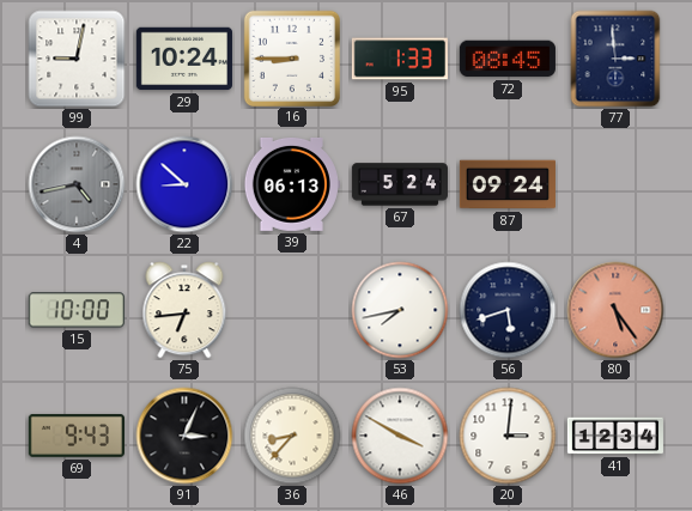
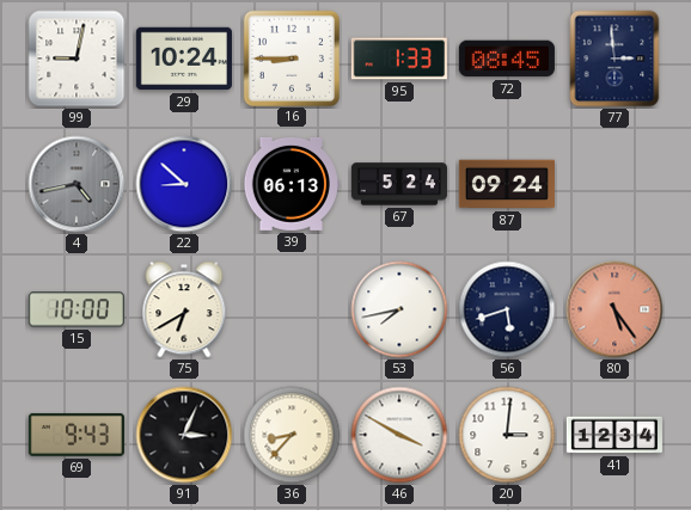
75: 6:44 -> 6:40
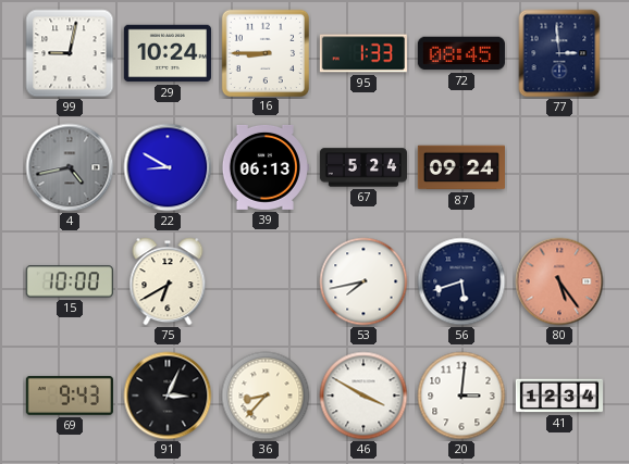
22: 8:52 -> 8:50
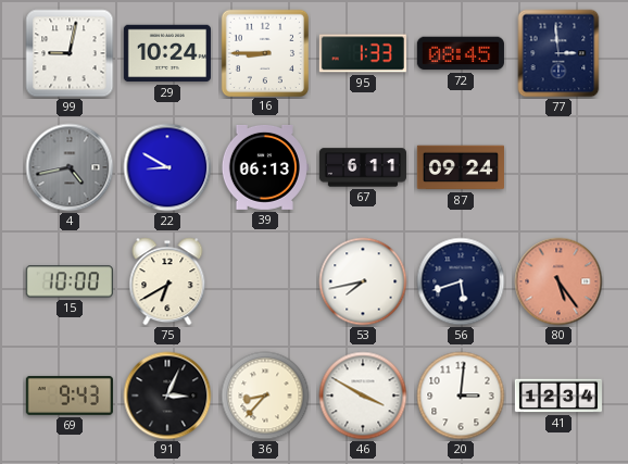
67: 5:24 -> 6:11
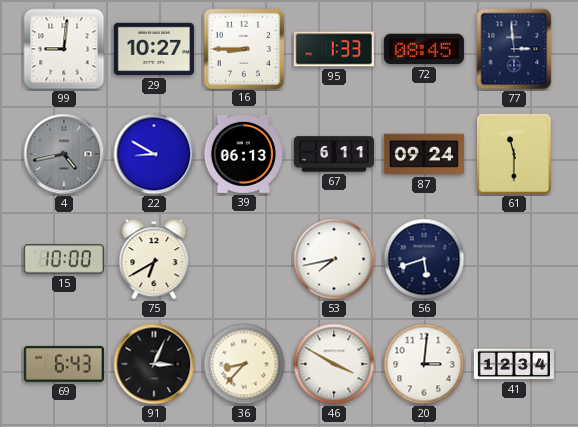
99: 9:02 -> 9:01
29: 10:24 -> 10:27
61: none -> 11:30
80: 5:24 -> none
69: 9:43 -> 6:43
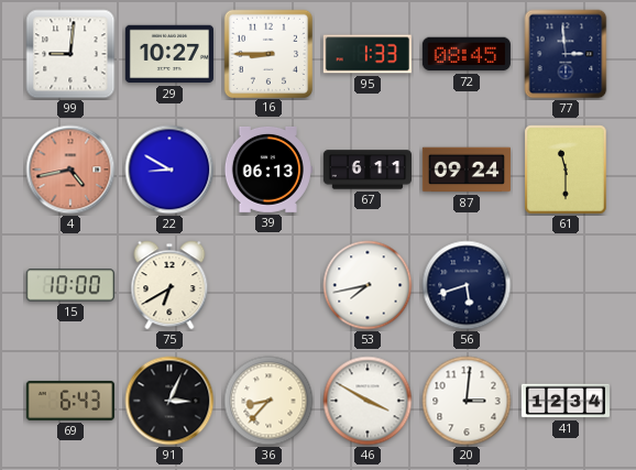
4 dial: grey -> salmon
